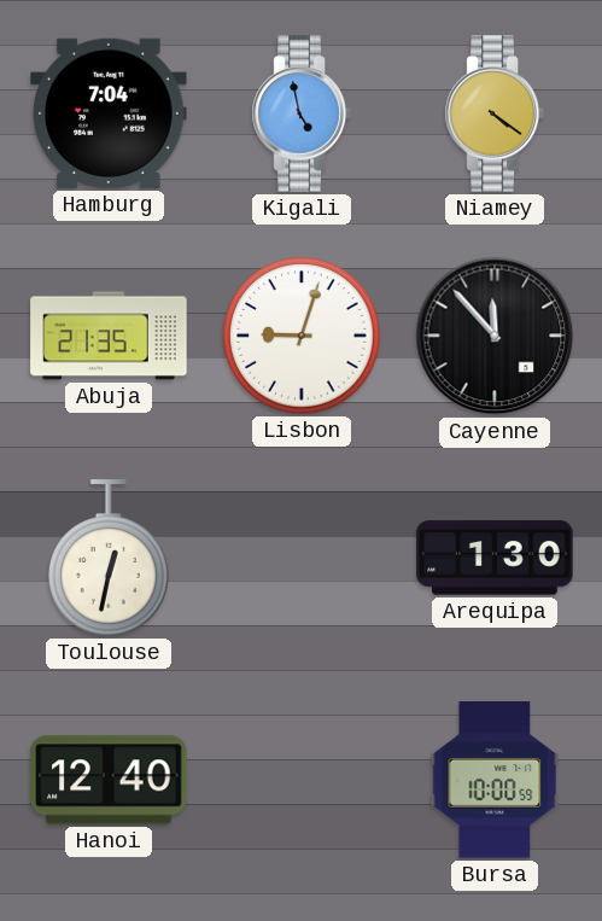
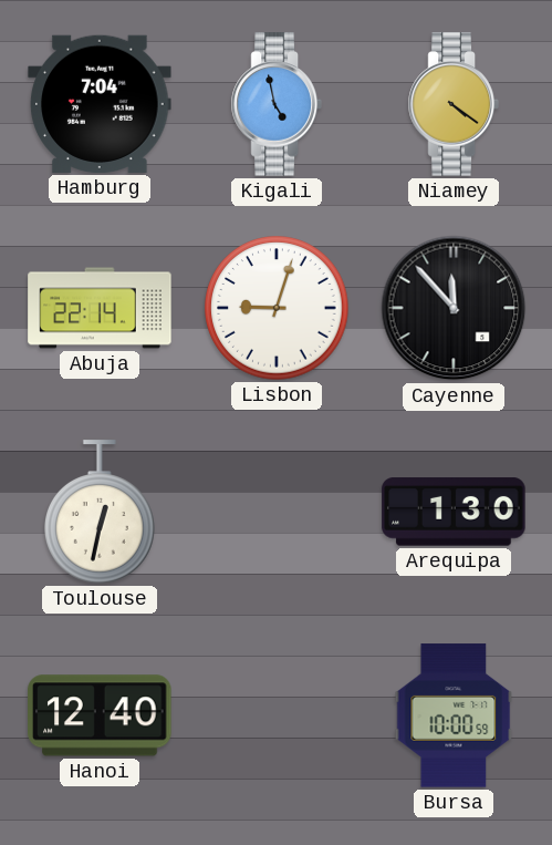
Abuja: 21:35 -> 22:14
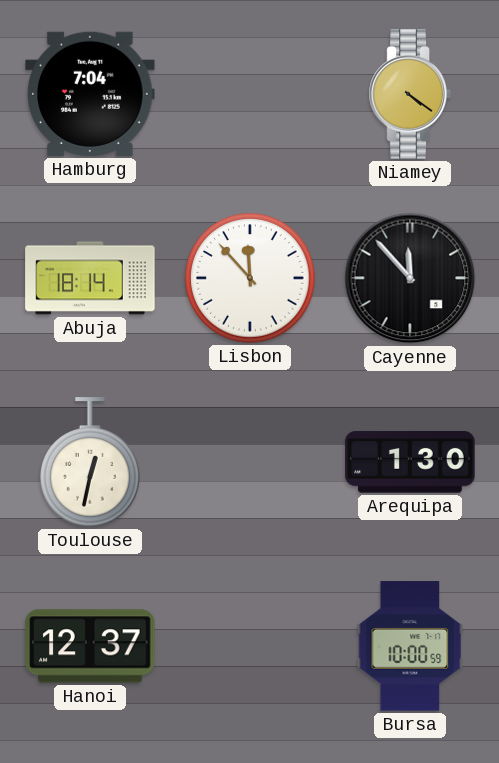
Kigali: 4:58 -> none
Abuja: 22:14 -> 18:14
Lisbon: 9:03 -> 11:53
Hanoi: 12:40 -> 12:37
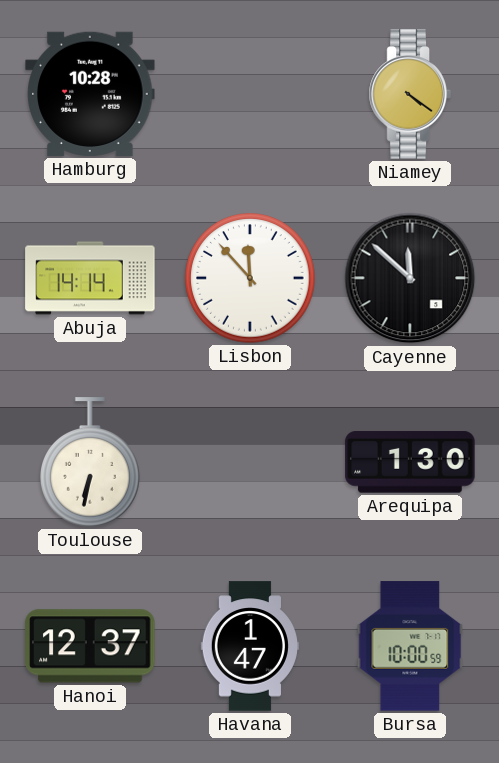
Hamburg: 7:04 -> 10:28
Abuja: 18:14 -> 14:14
Cayenne: 11:53 -> 11:52
Toulouse: 12:32 -> 6:32
Havana: none -> 1:47
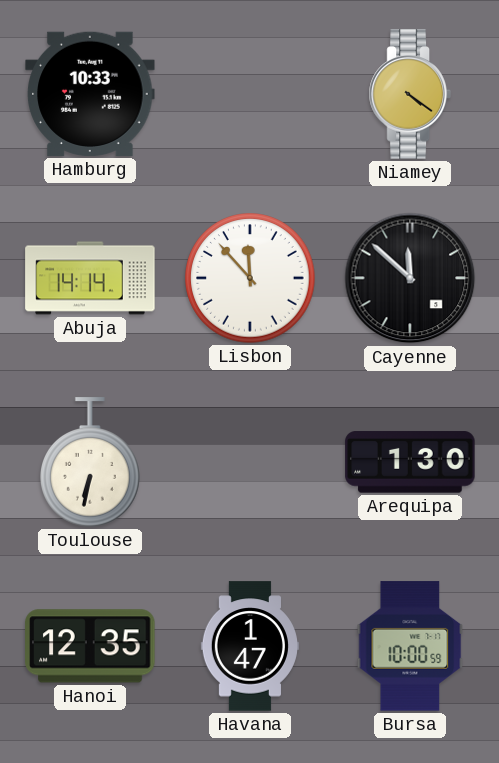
Hamburg: 10:28 -> 10:33
Hanoi: 12:37 -> 12:35
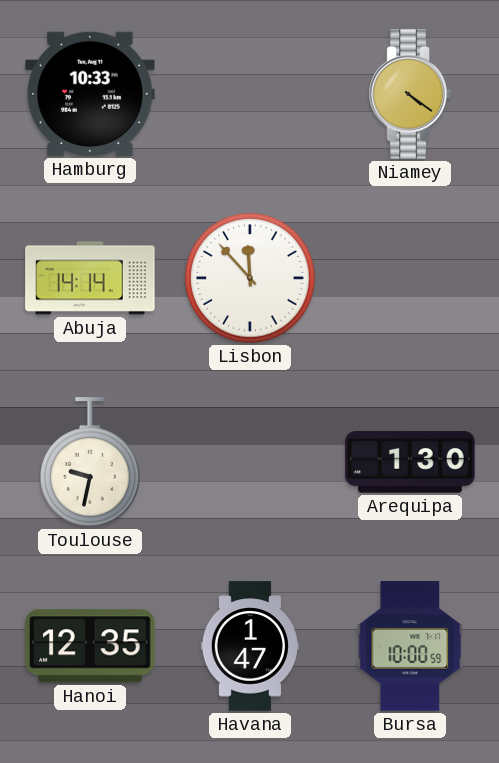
Cayenne: 11:52 -> none
Toulouse: 6:32 -> 9:32
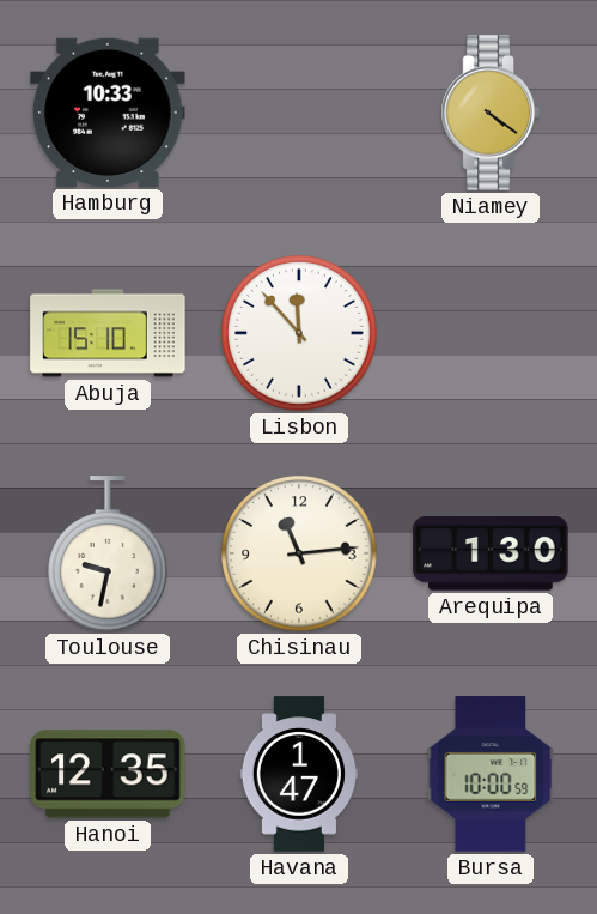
Abuja: 14:14 -> 15:10
Chisinau: none -> 11:14
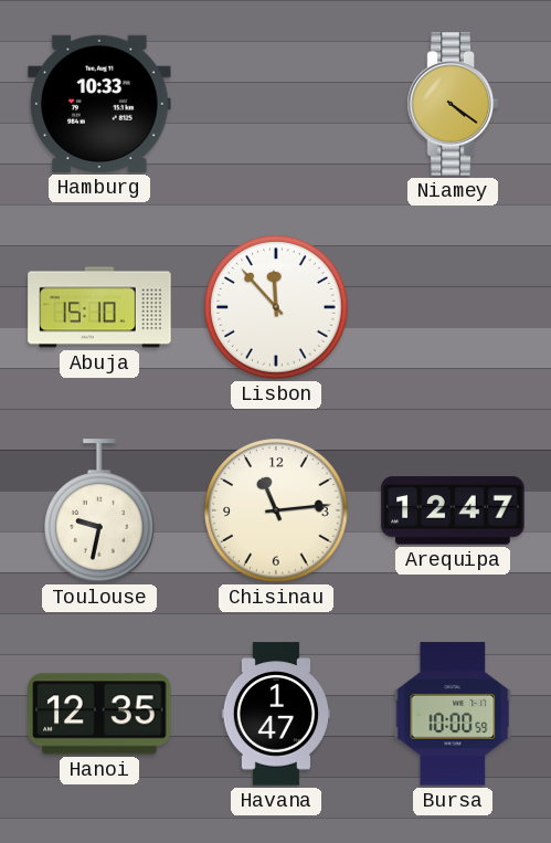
Arequipa: 1:30 -> 12:47
